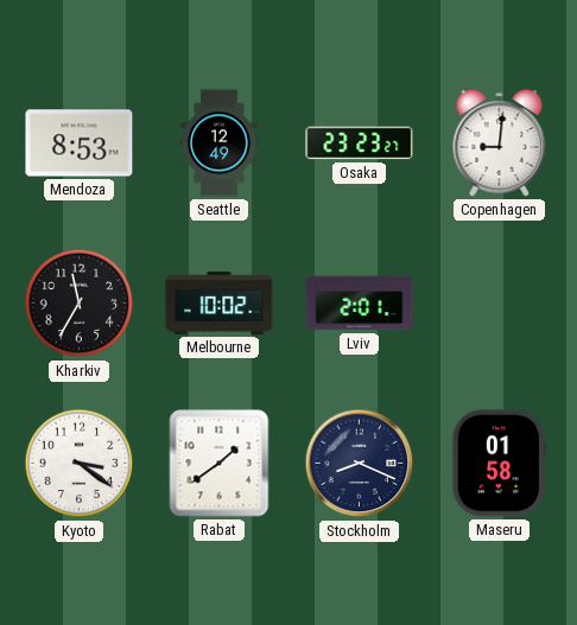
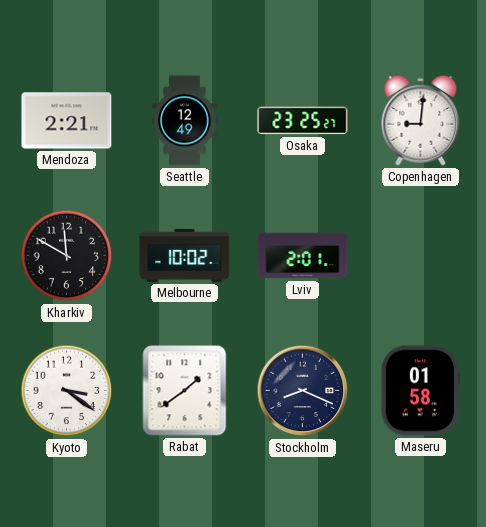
Mendoza: 8:53 -> 2:21
Osaka: 23:23 -> 23:25
Kharkiv: 11:35 -> 11:50
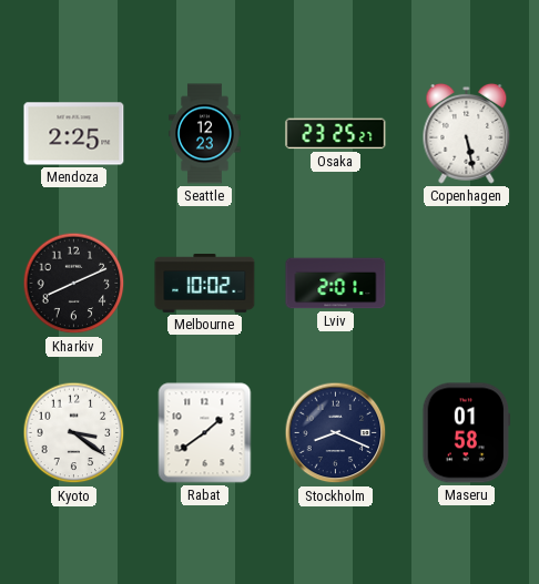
Mendoza: 2:21 -> 2:25
Seattle: 12:49 -> 12:23
Copenhagen: 9:01 -> 5:28
Kharkiv: 11:50 -> 8:11
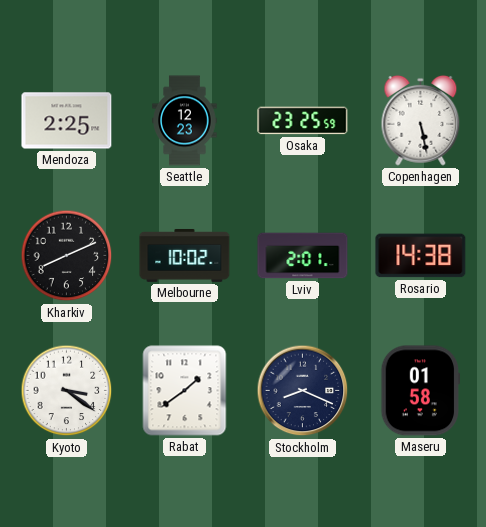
Osaka: 23:25:27 -> 23:25:59
Rosario: none -> 14:38
